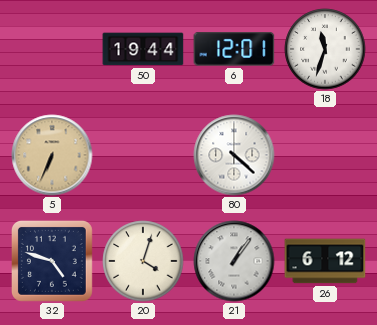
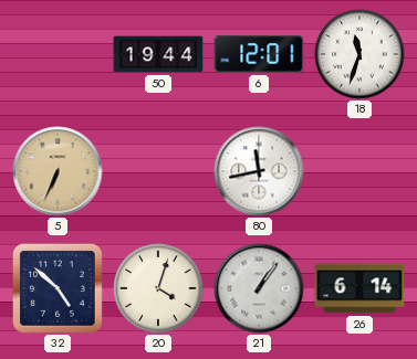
80: 4:22 -> 11:43
32: 4:48 -> 4:52
26: 6:12 -> 6:14
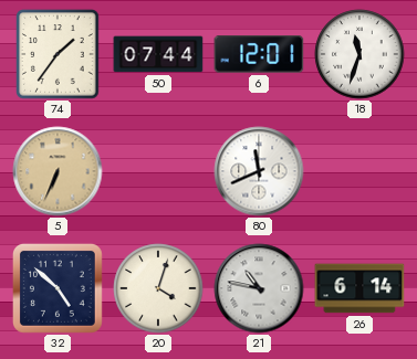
74: none -> 1:36
50: 19:44 -> 07:44
80: 11:43 -> 11:41
21: 1:06 -> 10:47
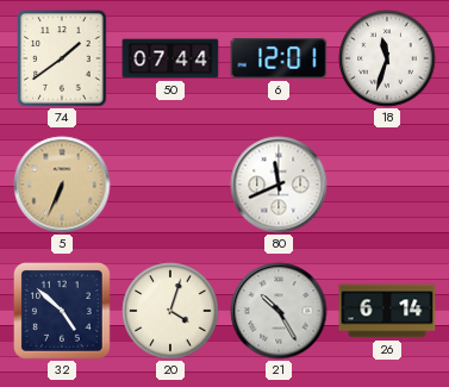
74: 1:36 -> 1:39
21: 10:47 -> 10:25
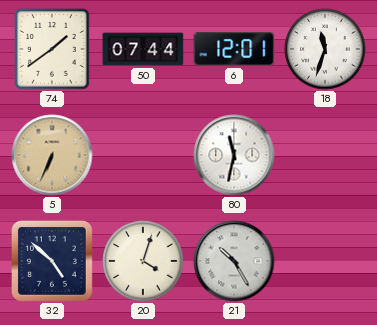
80: 11:41 -> 11:32
26: 6:14 -> none
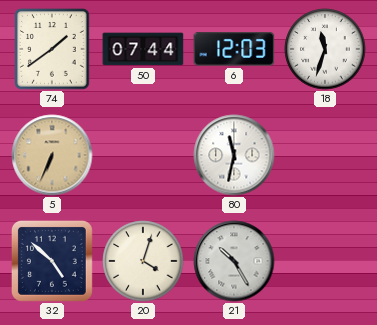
6: 12:01 -> 12:03
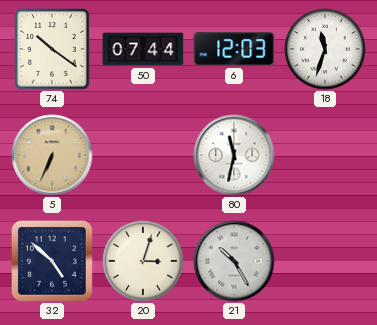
74: 1:39 -> 10:21
20: 4:03 -> 3:03
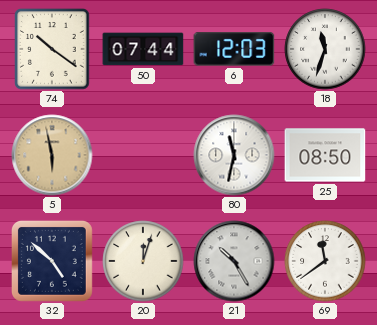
5: 6:34 -> 5:58
25: none -> 08:50
20: 3:03 -> 12:03
69: none -> 11:39
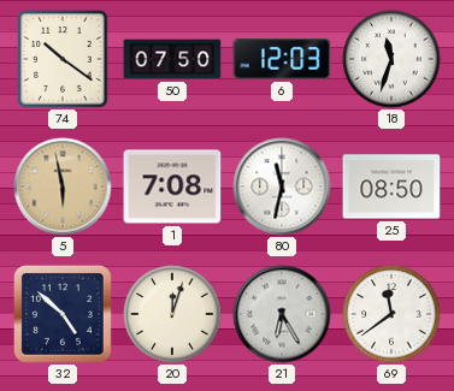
50: 07:44 -> 07:50
1: none -> 7:08
21: 10:25 -> 6:25
